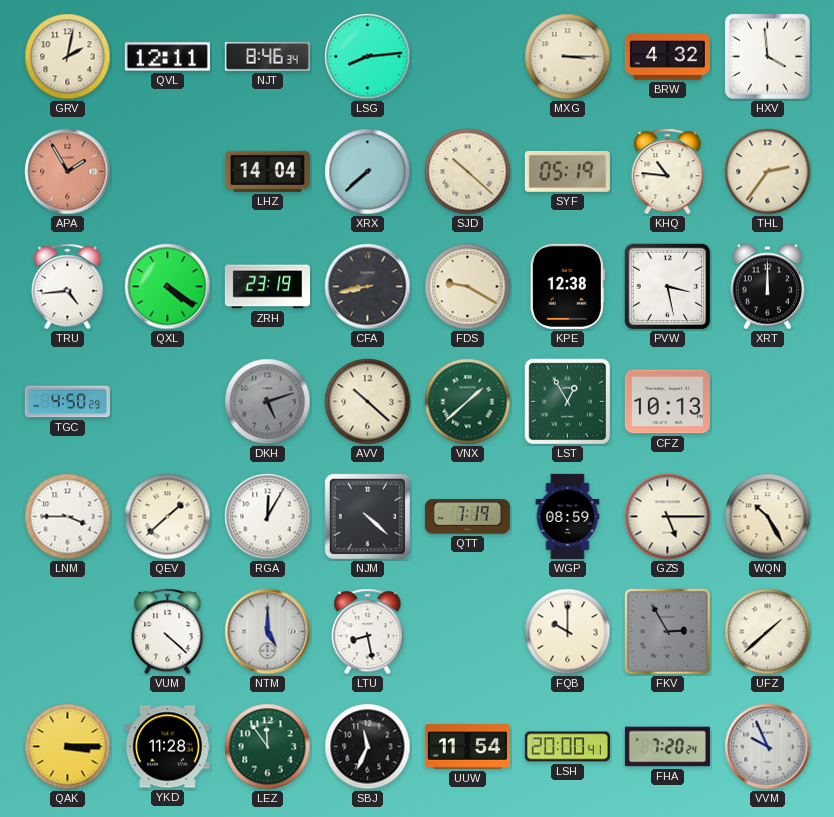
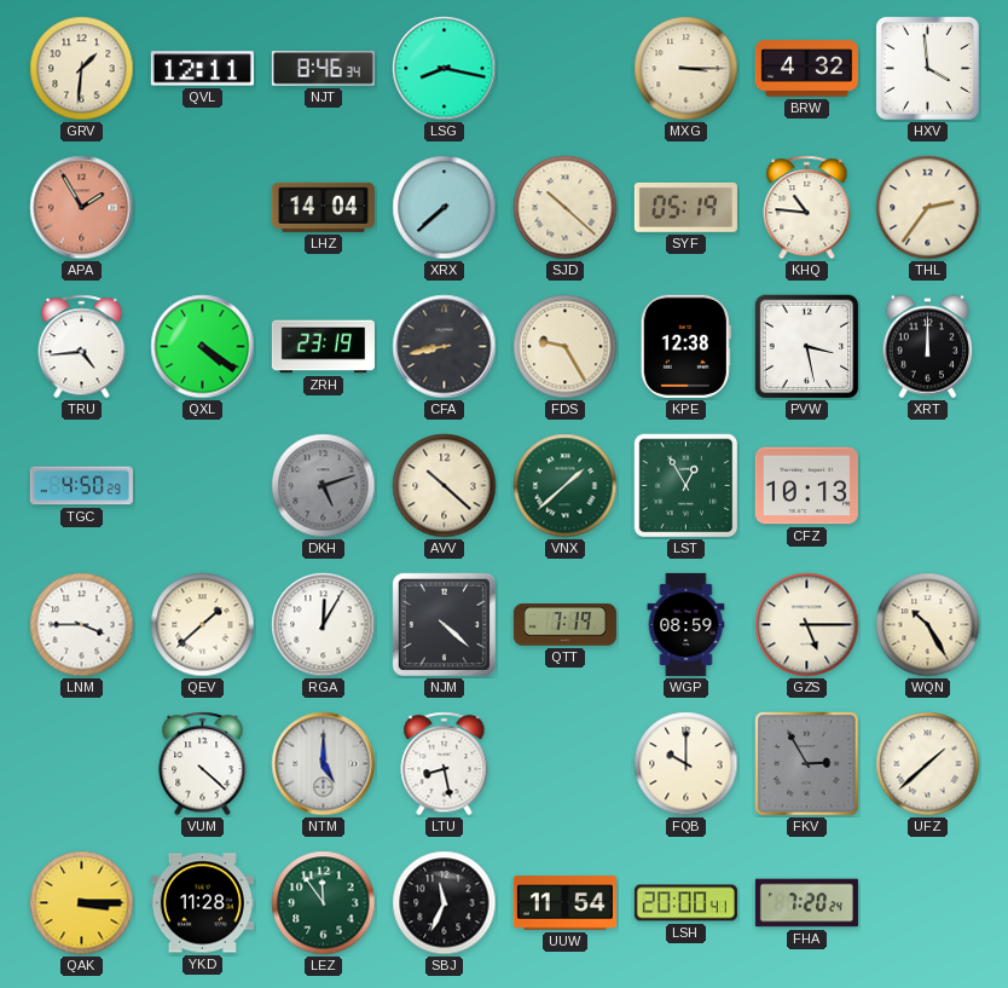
GRV: 2:02 -> 1:31
LSG: 8:14 -> 8:17
FDS: 9:20 -> 9:25
VVM: 9:56 -> none
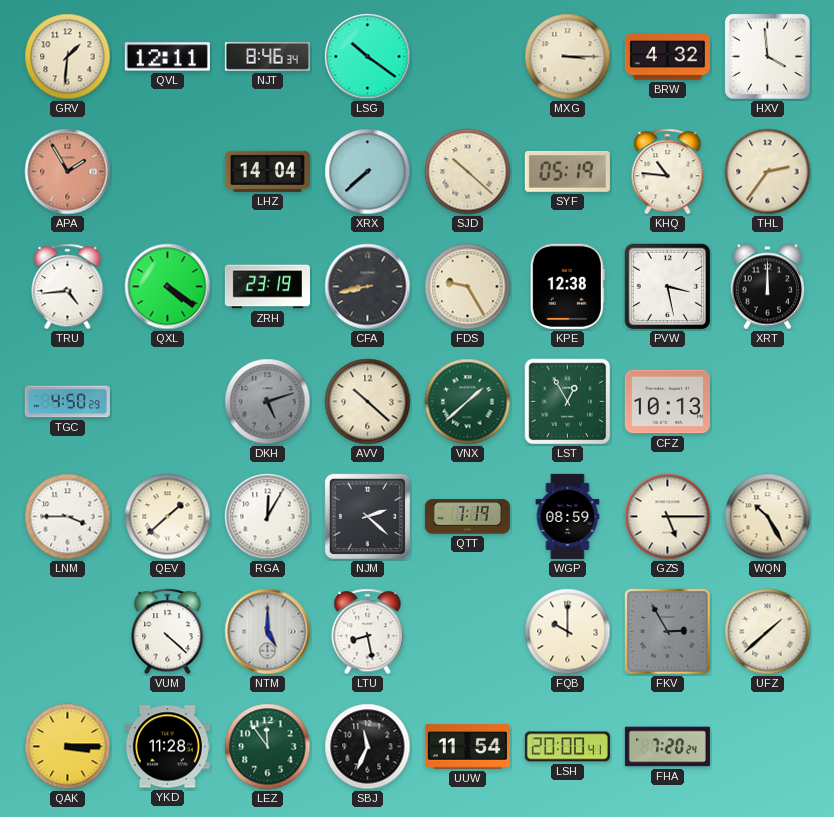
LSG: 8:17 -> 10:21
NJM: 4:22 -> 2:22
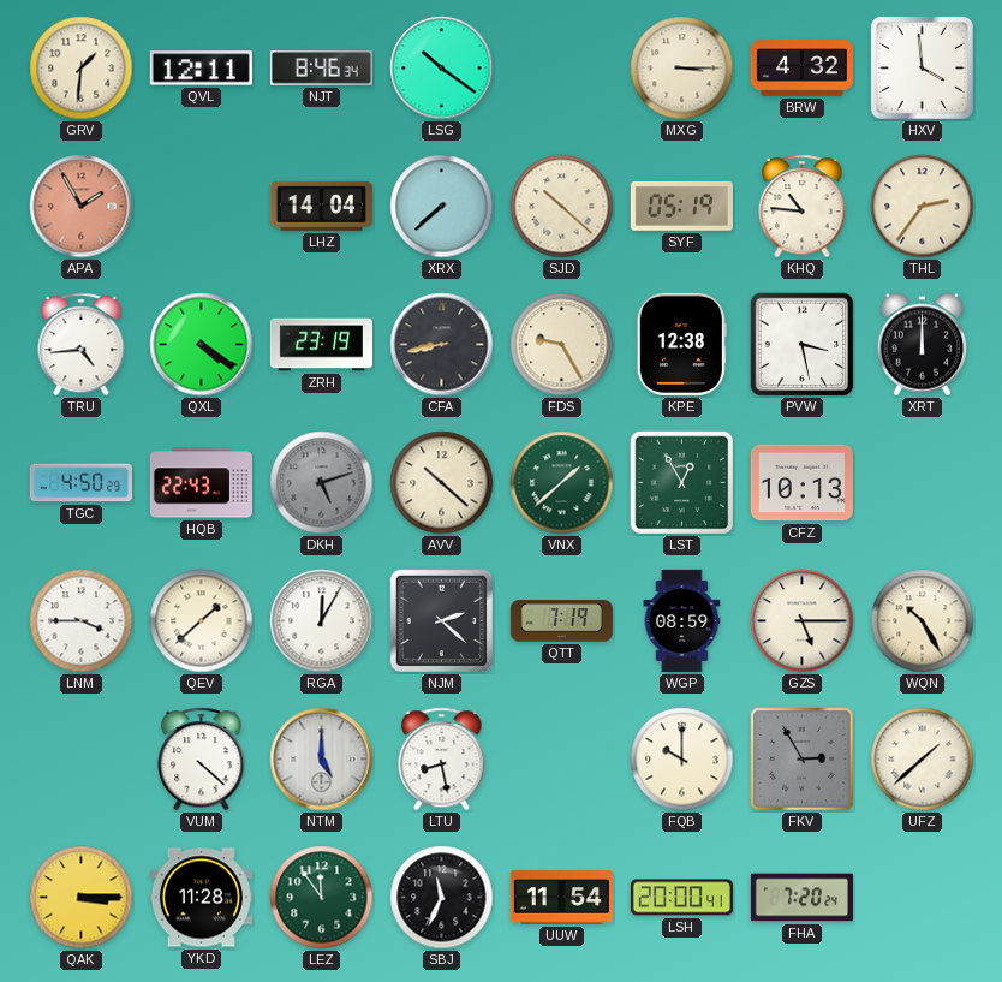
HQB: none -> 22:43
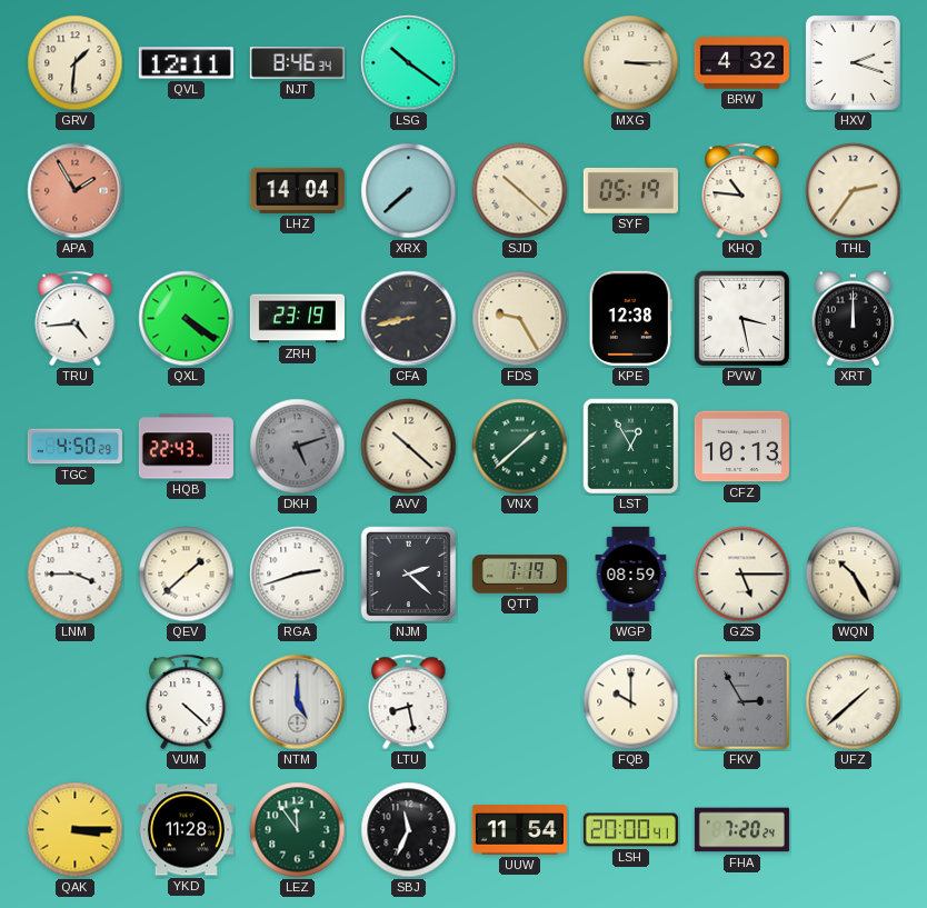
HXV: 3:59 -> 2:18
RGA: 12:05 -> 2:42
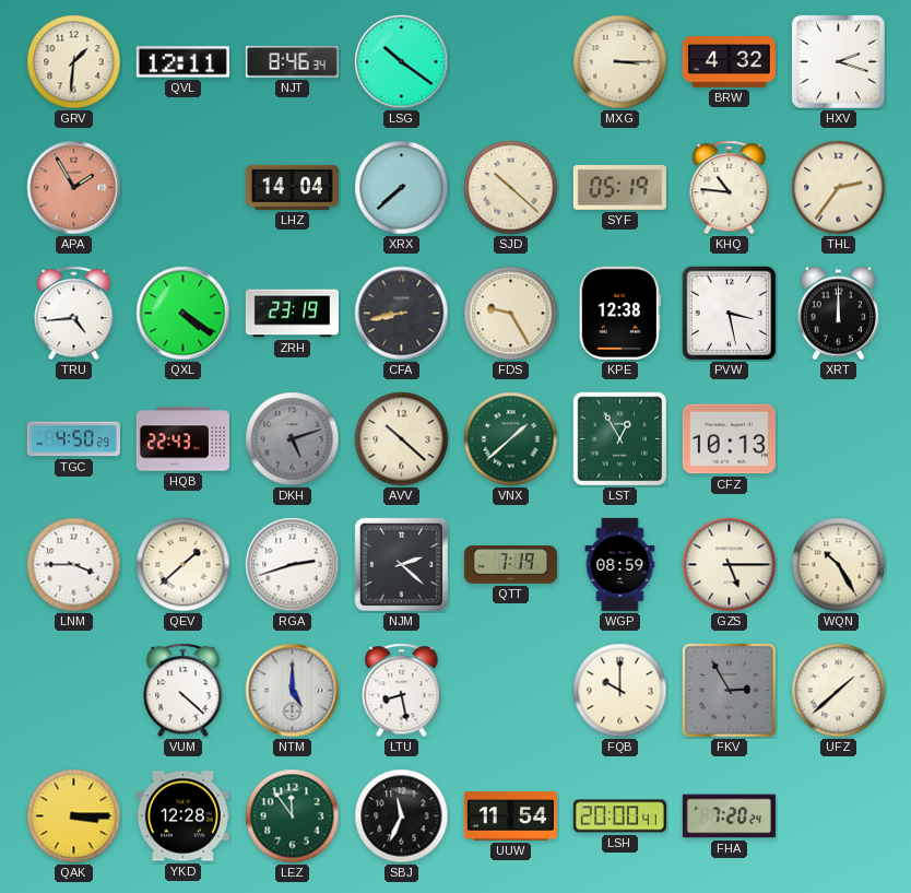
YKD: 11:28 -> 12:28
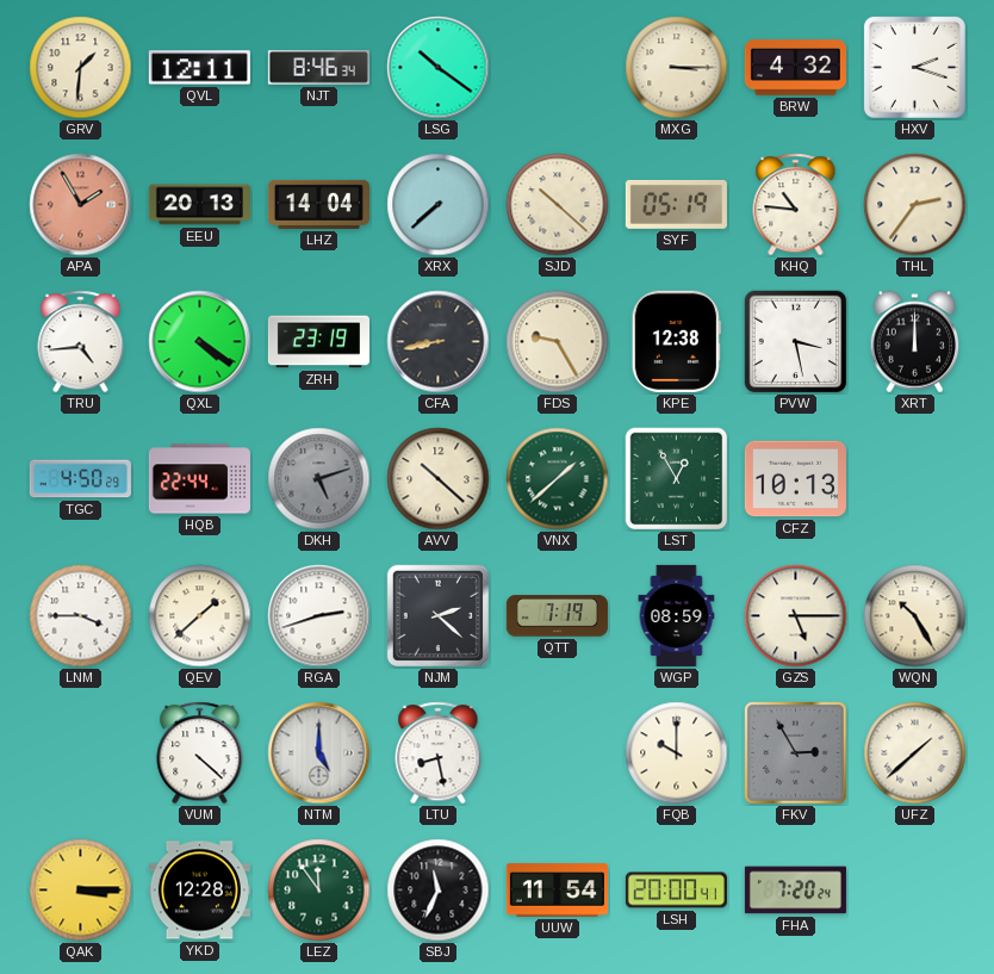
EEU: none -> 20:13
HQB: 22:43 -> 22:44
